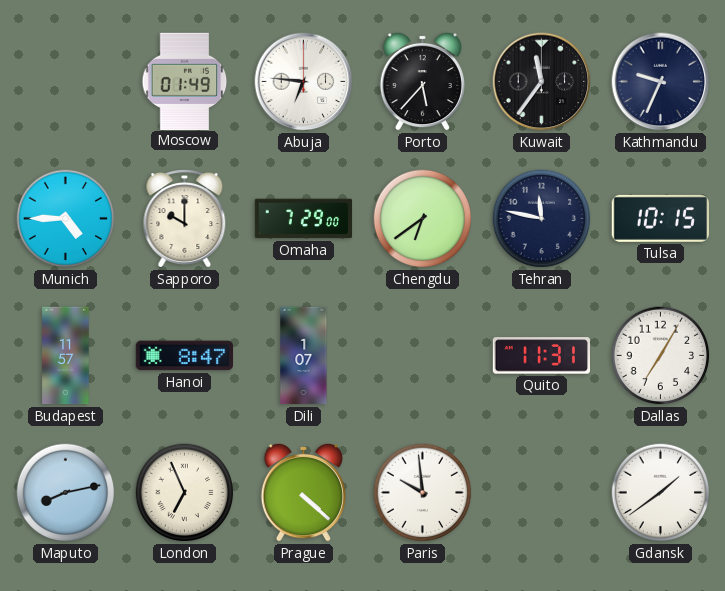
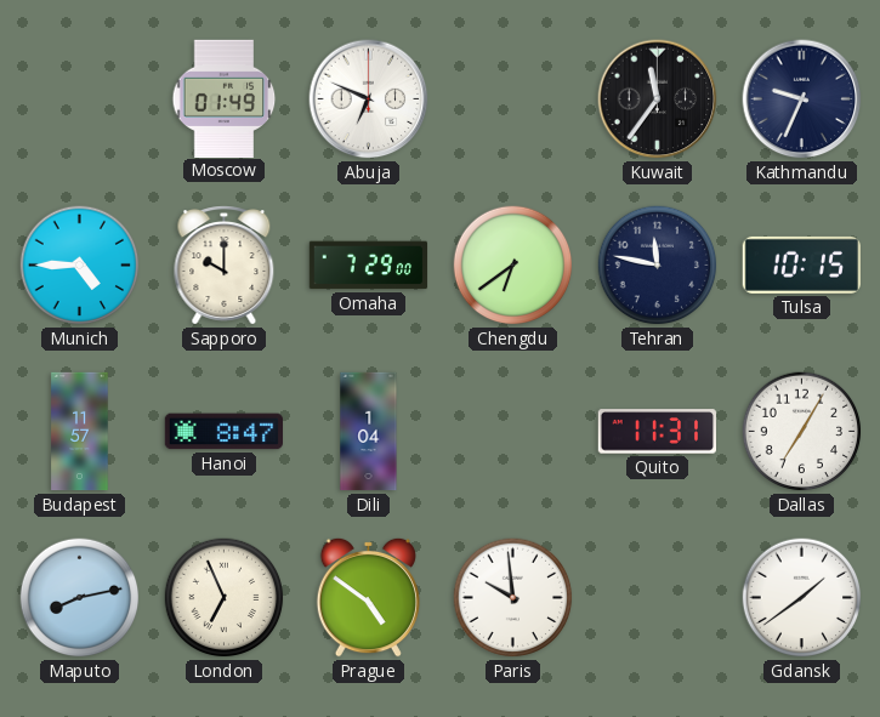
Abuja: 6:46 -> 6:49
Porto: 5:37 -> none
Dili: 1:07 -> 1:04
Prague: 4:22 -> 4:51
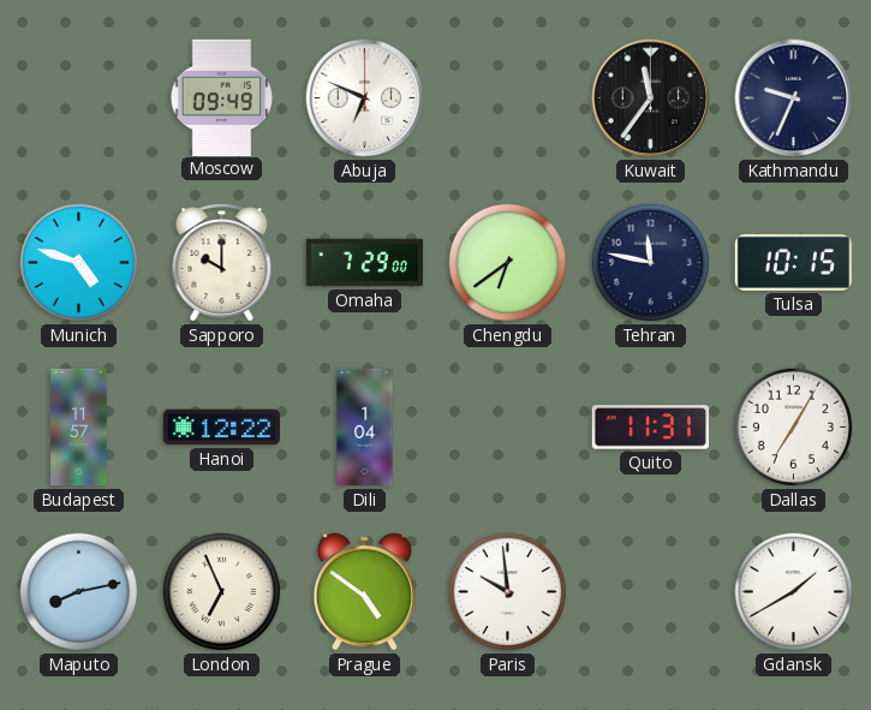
Moscow: 01:49 -> 09:49
Munich: 4:45 -> 4:48
Hanoi: 8:47 -> 12:22
Gdansk: 1:39 -> 1:40
